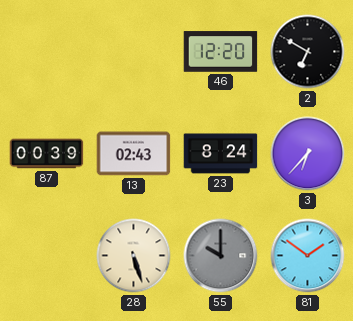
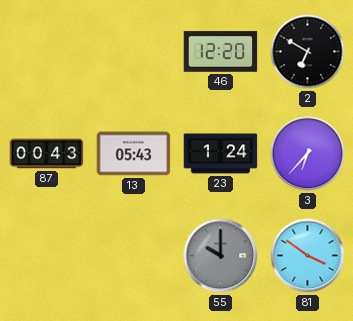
87: 00:39 -> 00:43
13: 02:43 -> 05:43
23: 8:24 -> 1:24
28: 5:27 -> none
81: 1:51 -> 3:51
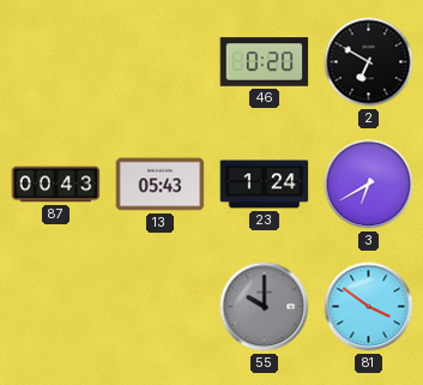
46: 12:20 -> 0:20
3: 6:37 -> 6:40
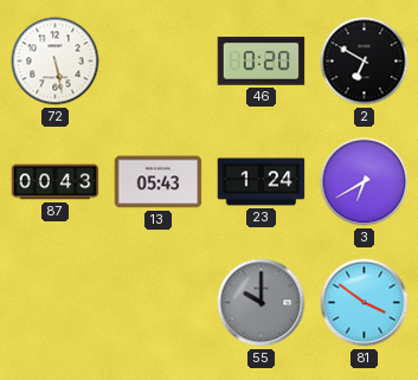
72: none -> 5:28
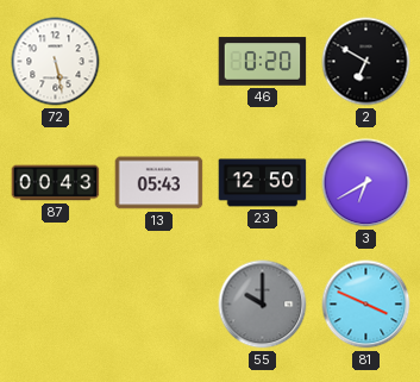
23: 1:24 -> 12:50
81: 3:51 -> 3:49
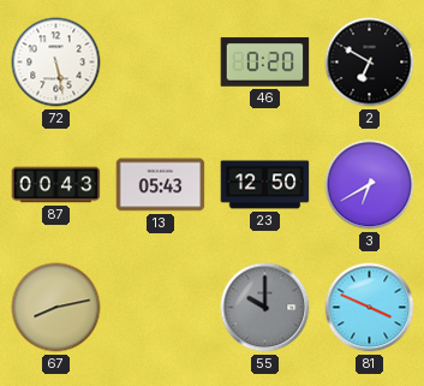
67: none -> 8:13
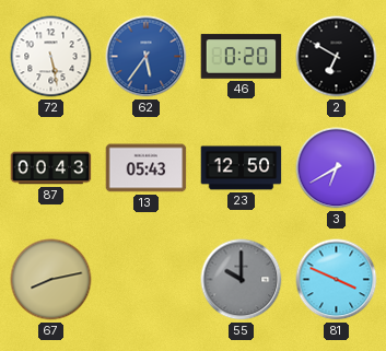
62: none -> 5:36
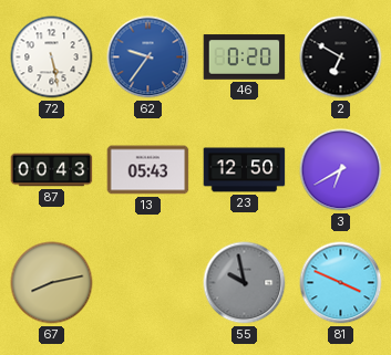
62: 5:36 -> 9:36
55: 10:00 -> 9:58
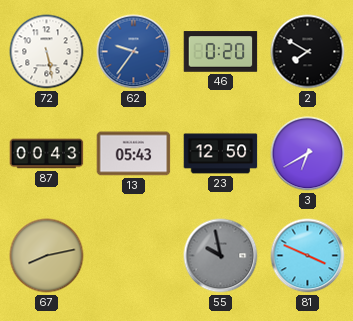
2: 6:50 -> 7:50
